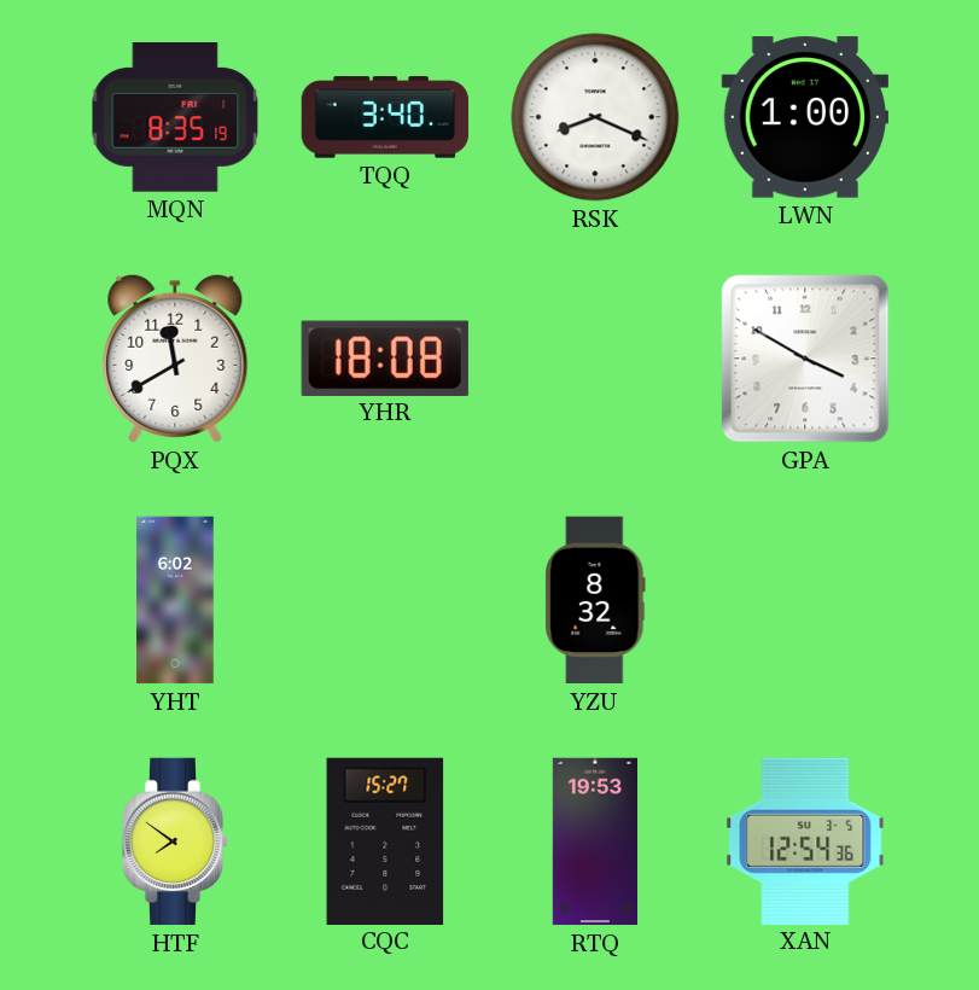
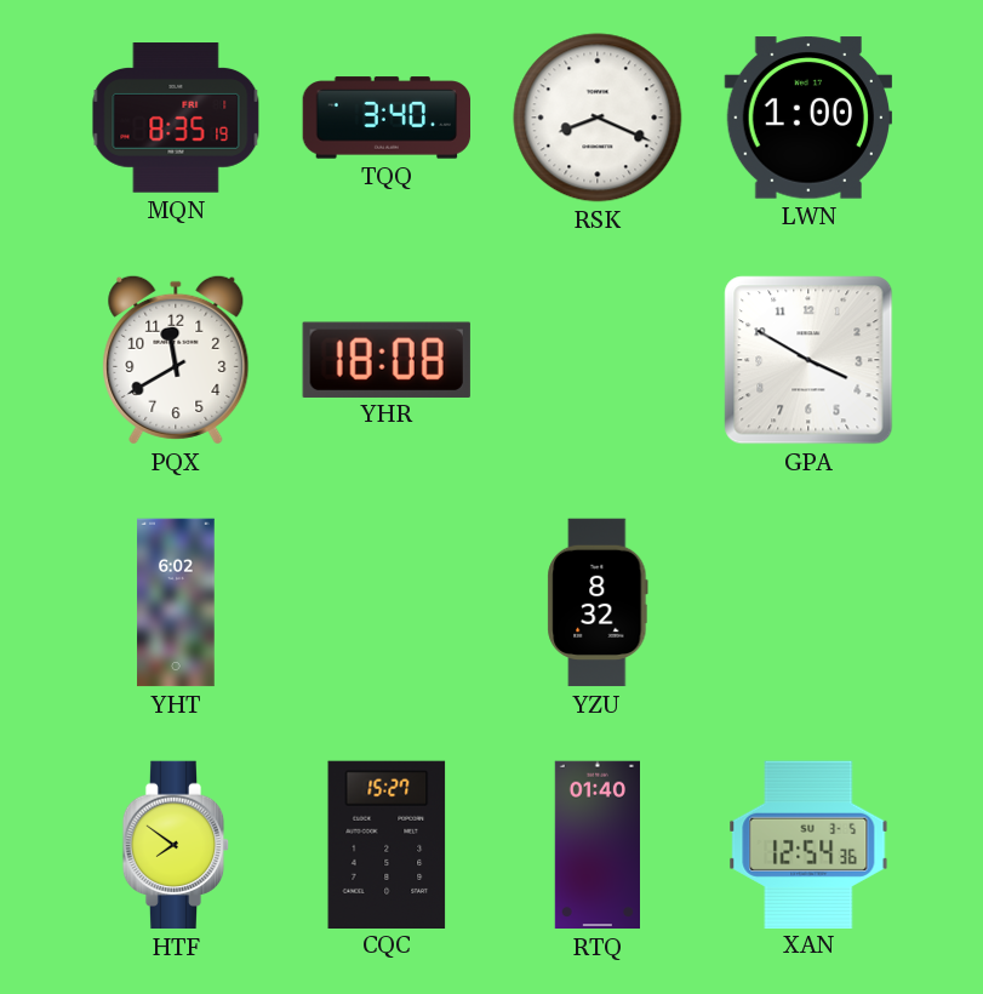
RTQ: 19:53 -> 01:40
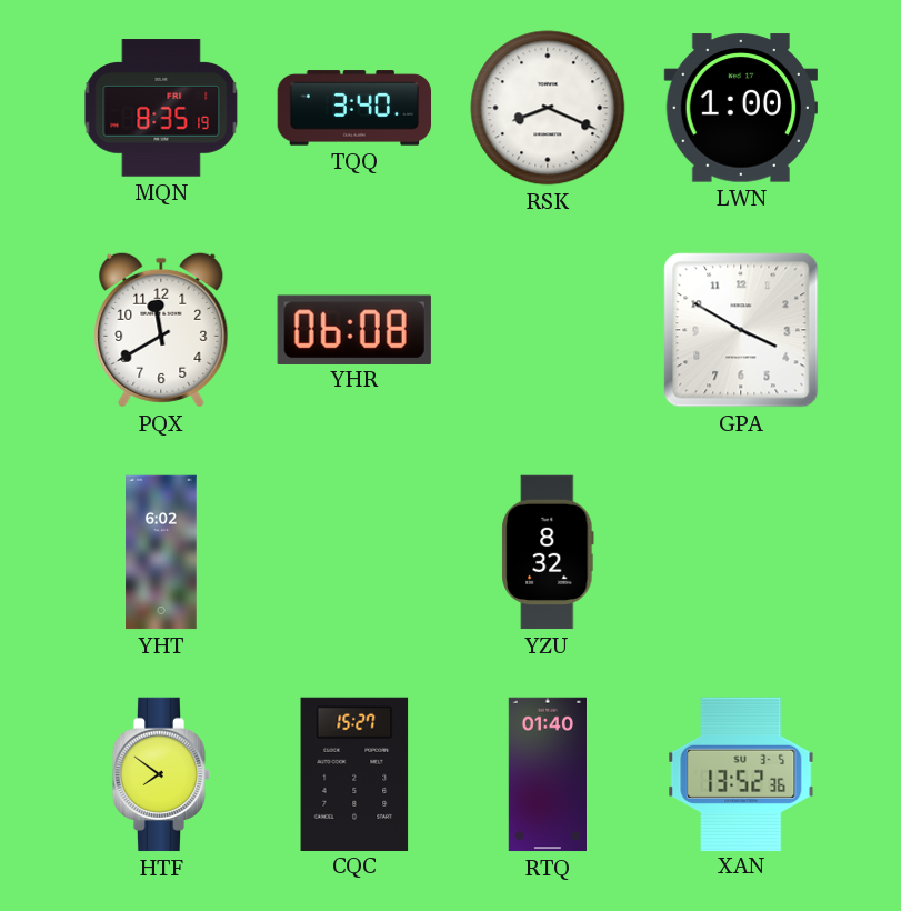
YHR: 18:08 -> 06:08
XAN: 12:54 -> 13:52
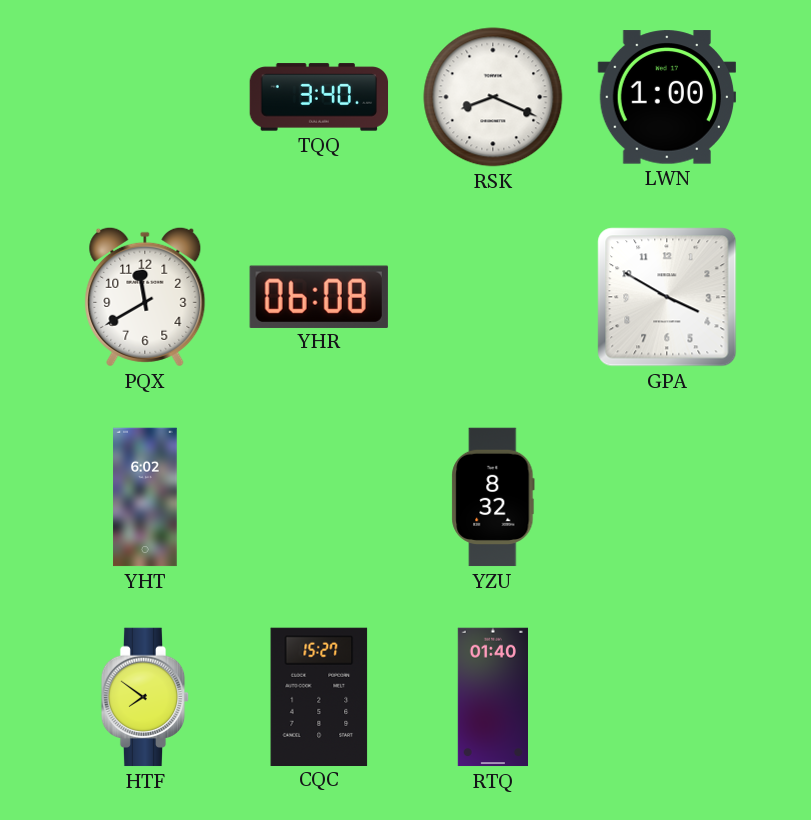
MQN: 8:35 -> none
XAN: 13:52 -> none
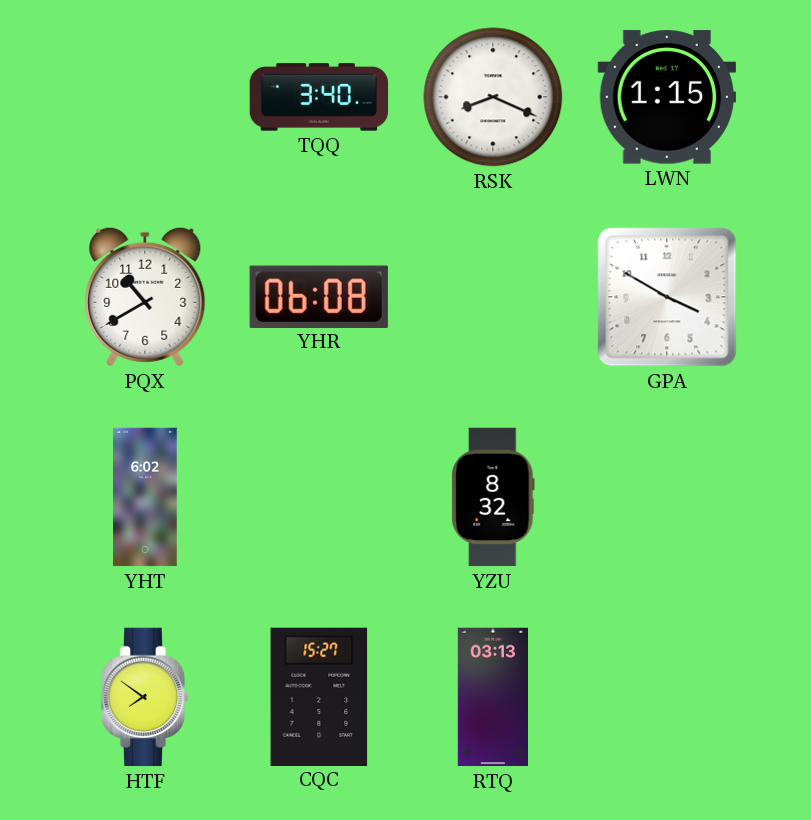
LWN: 1:00 -> 1:15
PQX: 11:40 -> 10:40
RTQ: 01:40 -> 03:13
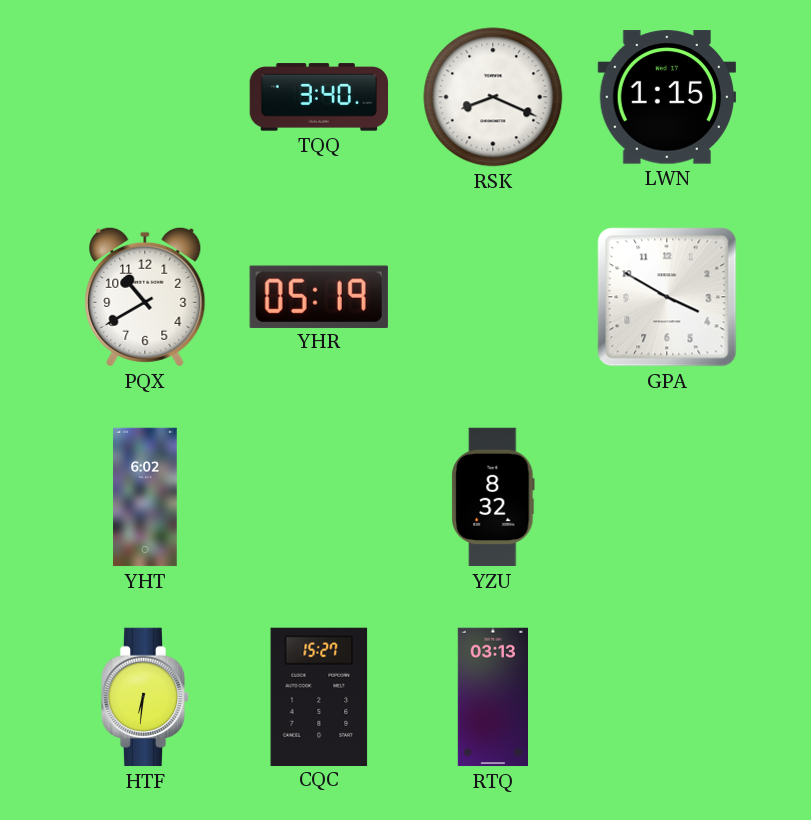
YHR: 06:08 -> 05:19
HTF: 7:51 -> 6:31
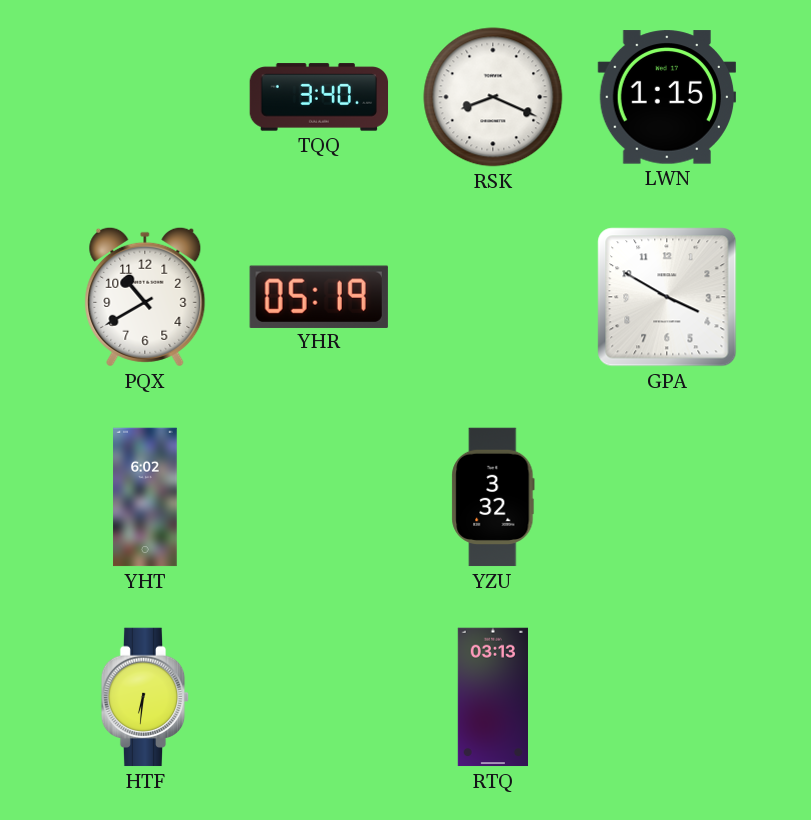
YZU: 8:32 -> 3:32
CQC: 15:27 -> none
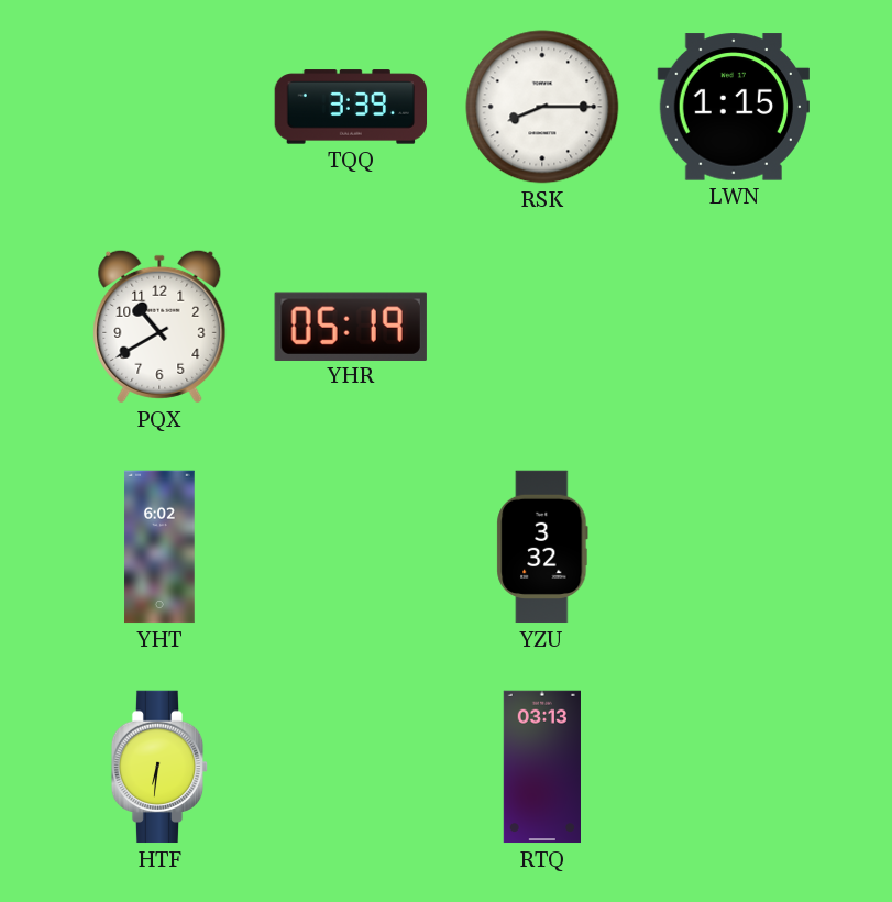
TQQ: 3:40 -> 3:39
RSK: 8:19 -> 8:15
GPA: 3:50 -> none
